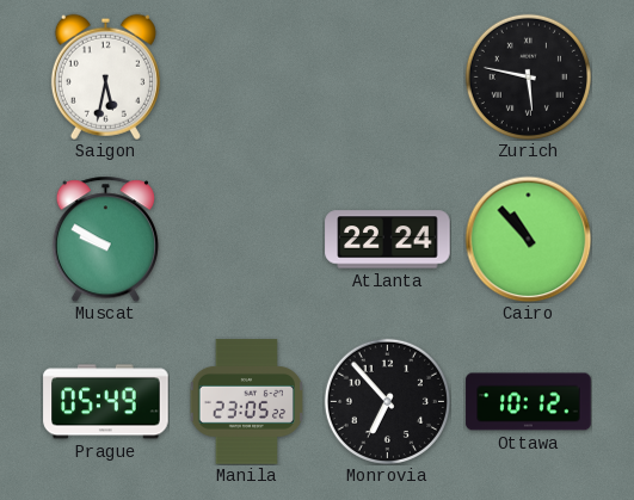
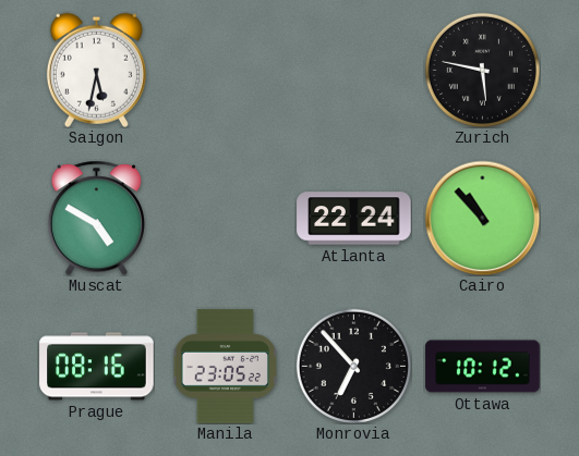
Muscat: 9:50 -> 4:50
Prague: 05:49 -> 08:16
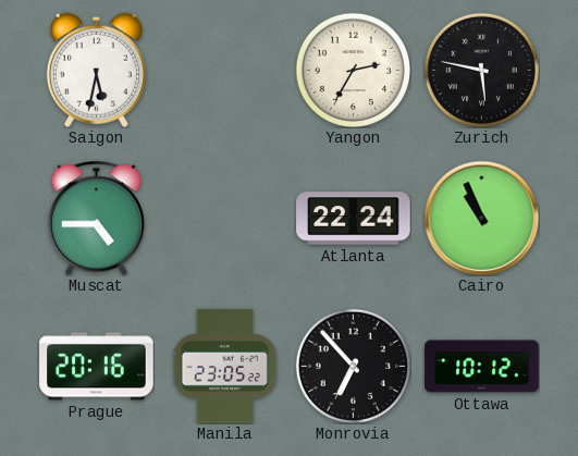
Yangon: none -> 2:35
Muscat: 4:50 -> 4:45
Cairo: 10:53 -> 10:56
Prague: 08:16 -> 20:16
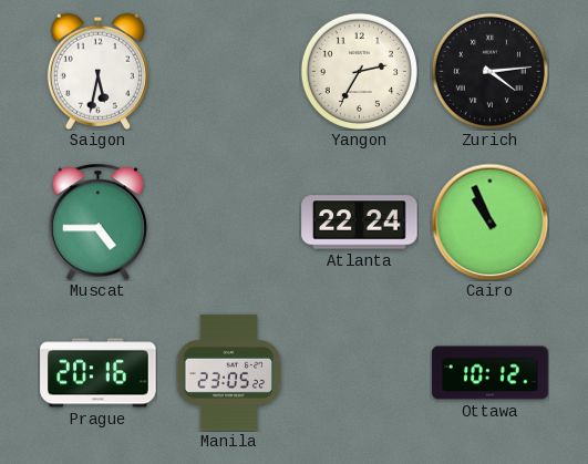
Zurich: 5:47 -> 4:14
Monrovia: 6:53 -> none
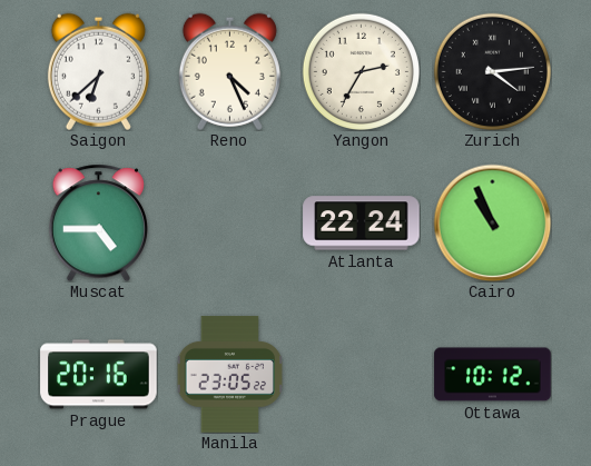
Saigon: 5:32 -> 6:38
Reno: none -> 4:26
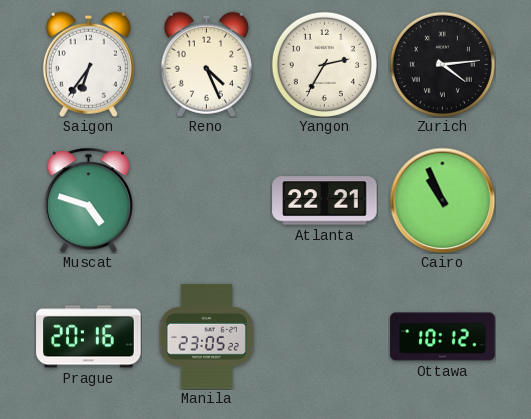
Saigon: 6:38 -> 6:36
Muscat: 4:45 -> 4:48
Atlanta: 22:24 -> 22:21
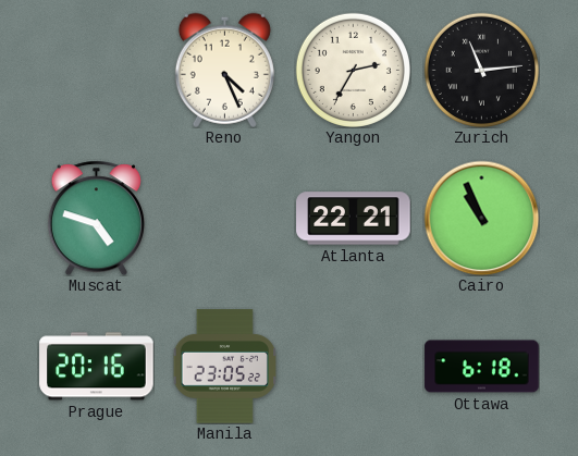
Saigon: 6:36 -> none
Zurich: 4:14 -> 11:14
Ottawa: 10:12 -> 6:18
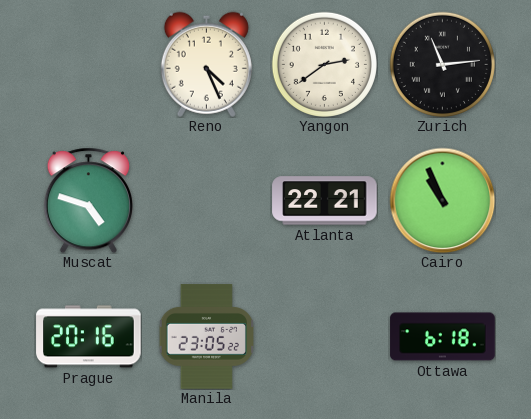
Yangon: 2:35 -> 2:39
